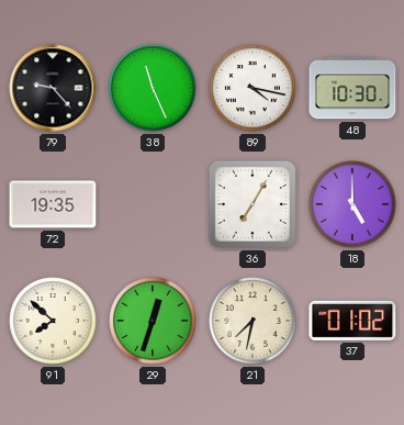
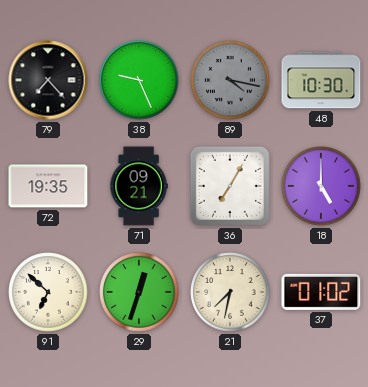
79: 9:23 -> 7:23
38: 11:26 -> 9:26
89 dial: white -> grey
71: none -> 09:21
91: 7:52 -> 6:52
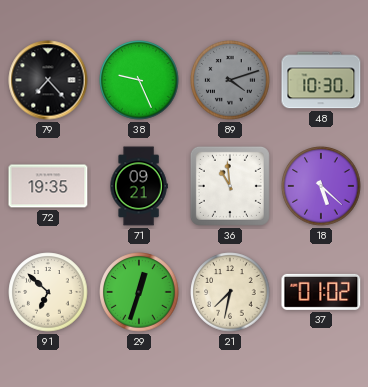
89: 4:17 -> 4:12
36: 7:05 -> 10:59
18: 5:00 -> 5:22
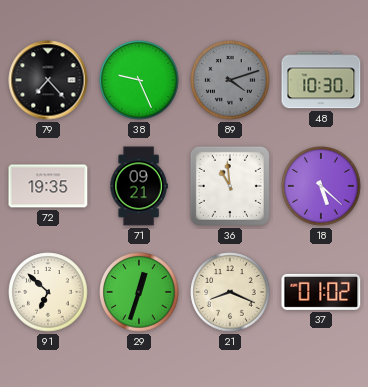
21: 7:32 -> 8:19
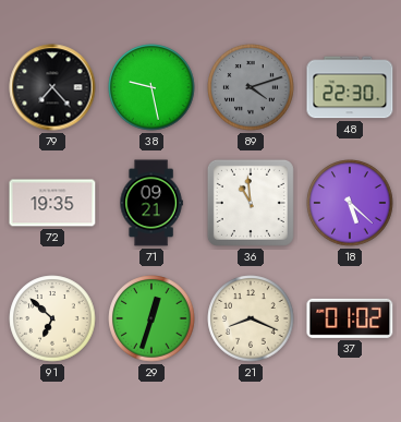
38: 9:26 -> 9:28
48: 10:30 -> 22:30
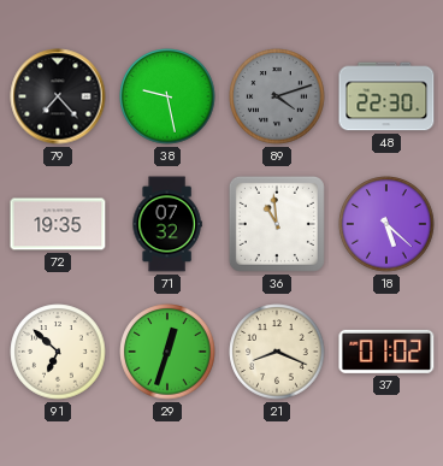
71: 09:21 -> 07:32
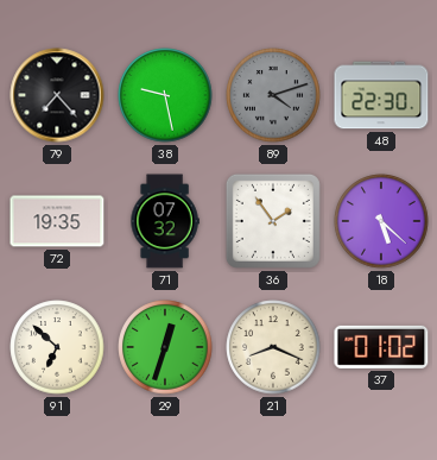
36: 10:59 -> 1:54
